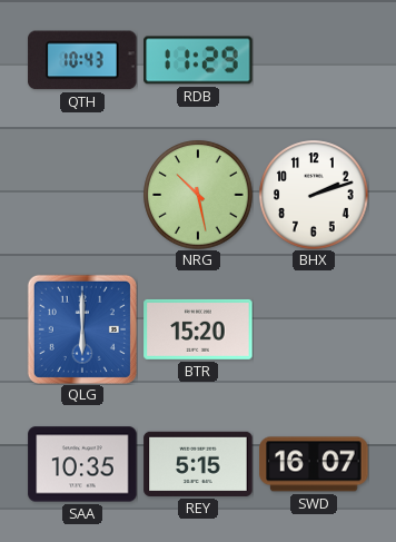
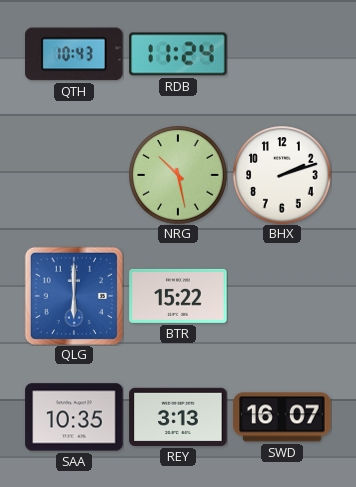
RDB: 11:29 -> 11:24
BTR: 15:20 -> 15:22
REY: 5:15 -> 3:13
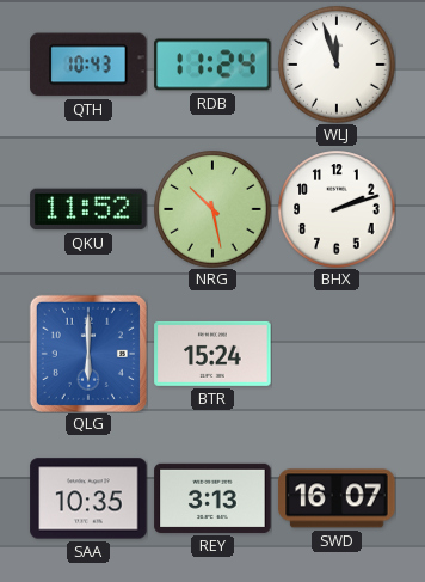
WLJ: none -> 11:57
QKU: none -> 11:52
BTR: 15:22 -> 15:24
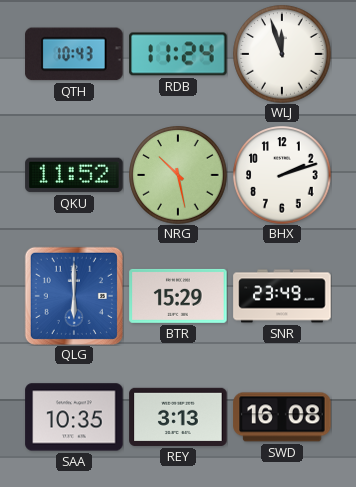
BTR: 15:24 -> 15:29
SNR: none -> 23:49
SWD: 16:07 -> 16:08
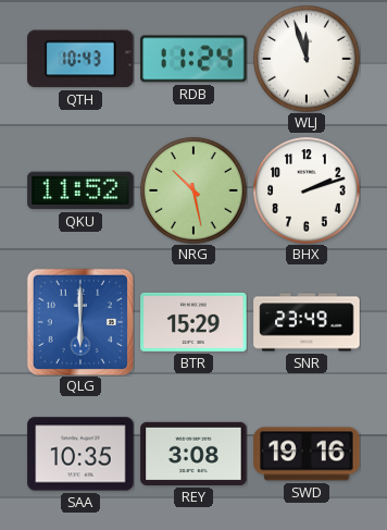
REY: 3:13 -> 3:08
SWD: 16:08 -> 19:16
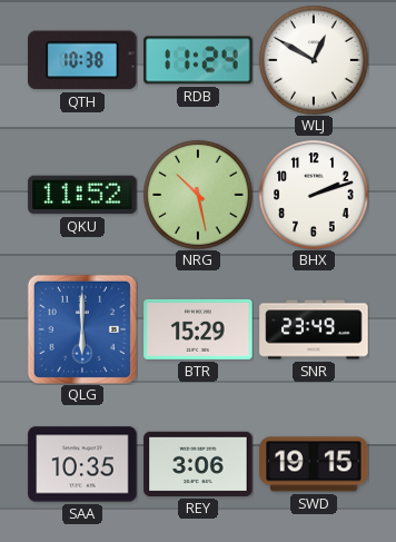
QTH: 10:43 -> 10:38
WLJ: 11:57 -> 12:50
REY: 3:08 -> 3:06
SWD: 19:16 -> 19:15
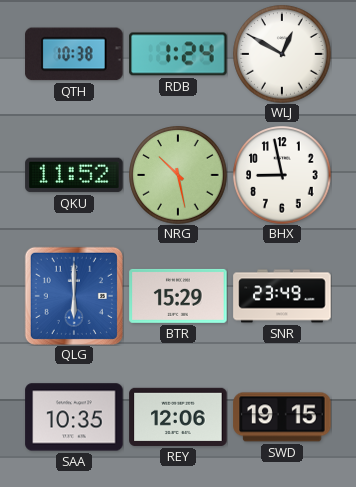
RDB: 11:24 -> 1:24
BHX: 2:12 -> 8:58
REY: 3:06 -> 12:06
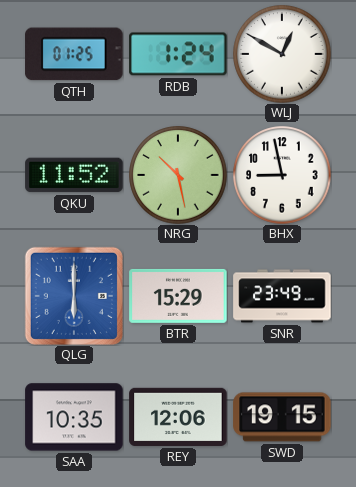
QTH: 10:38 -> 01:25
